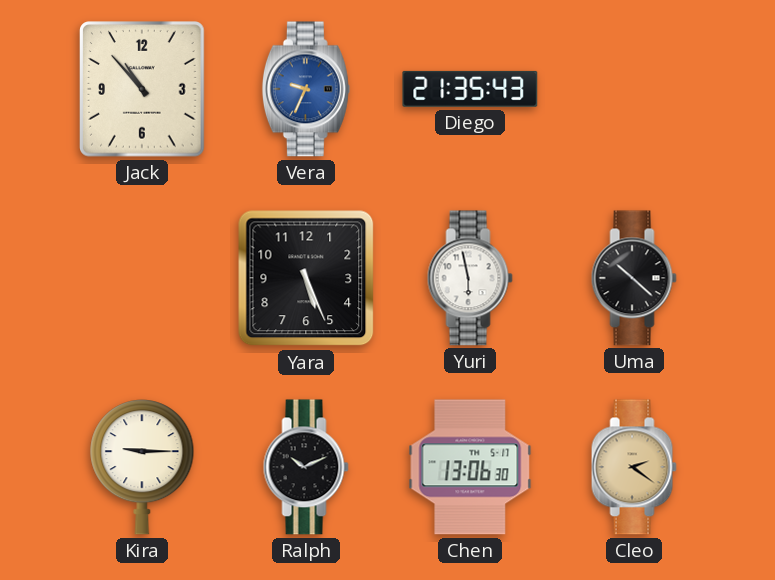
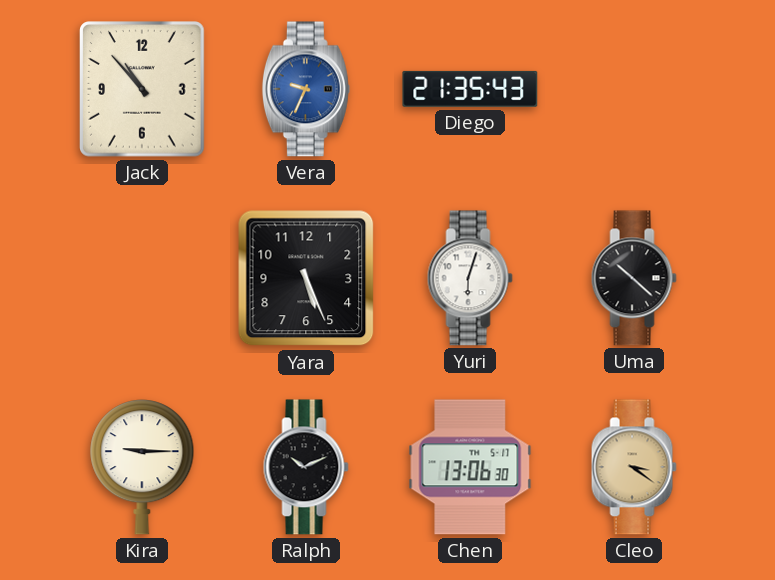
Yuri: 5:58 -> 6:03
Cleo: 2:21 -> 3:21
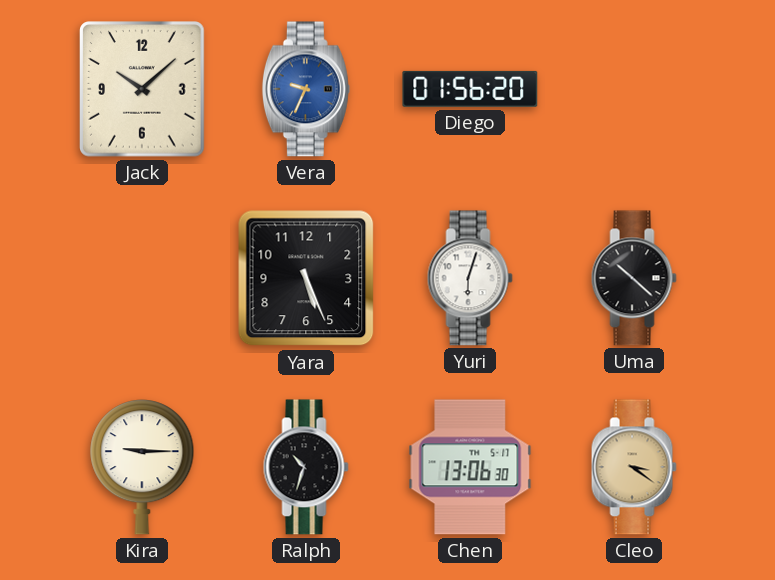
Jack: 10:53 -> 10:08
Diego: 21:35 -> 01:56
Ralph: 10:11 -> 10:33
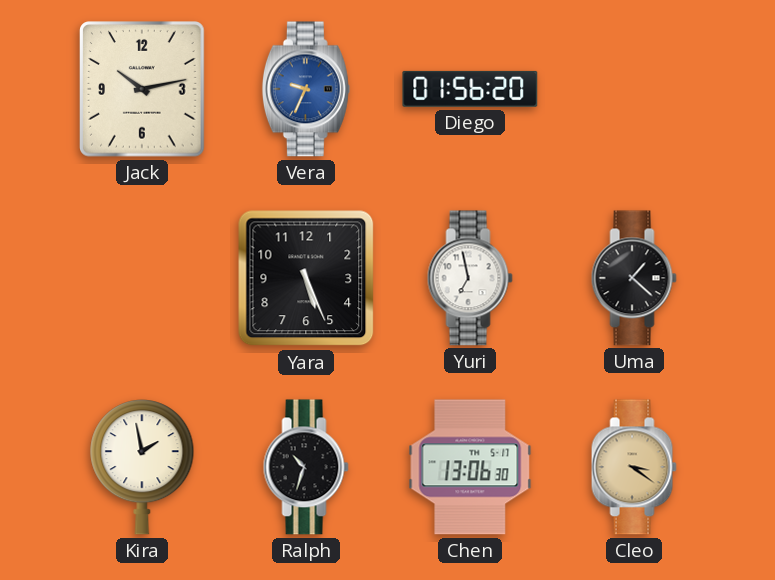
Jack: 10:08 -> 10:13
Yuri: 6:03 -> 6:58
Uma: 10:22 -> 1:22
Kira: 9:15 -> 1:58
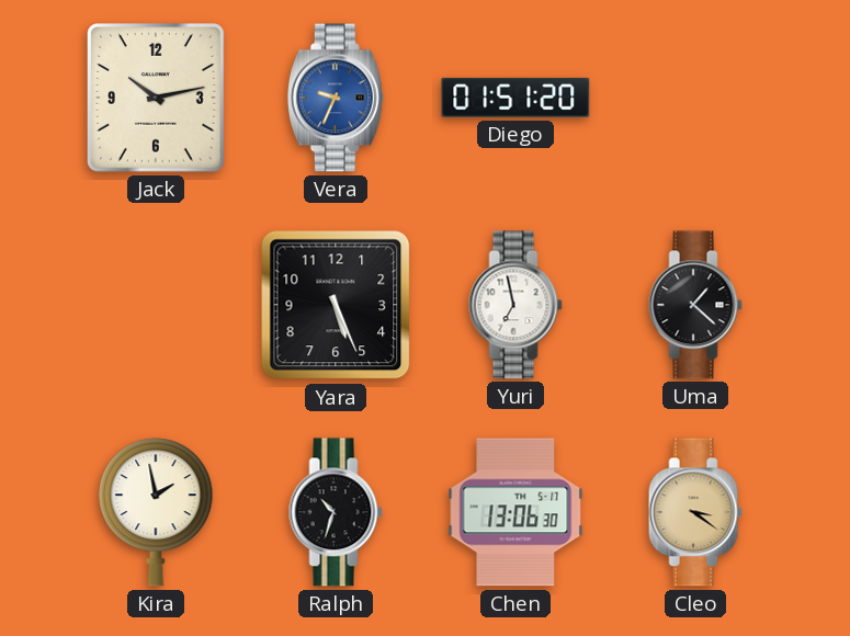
Diego: 01:56 -> 01:51
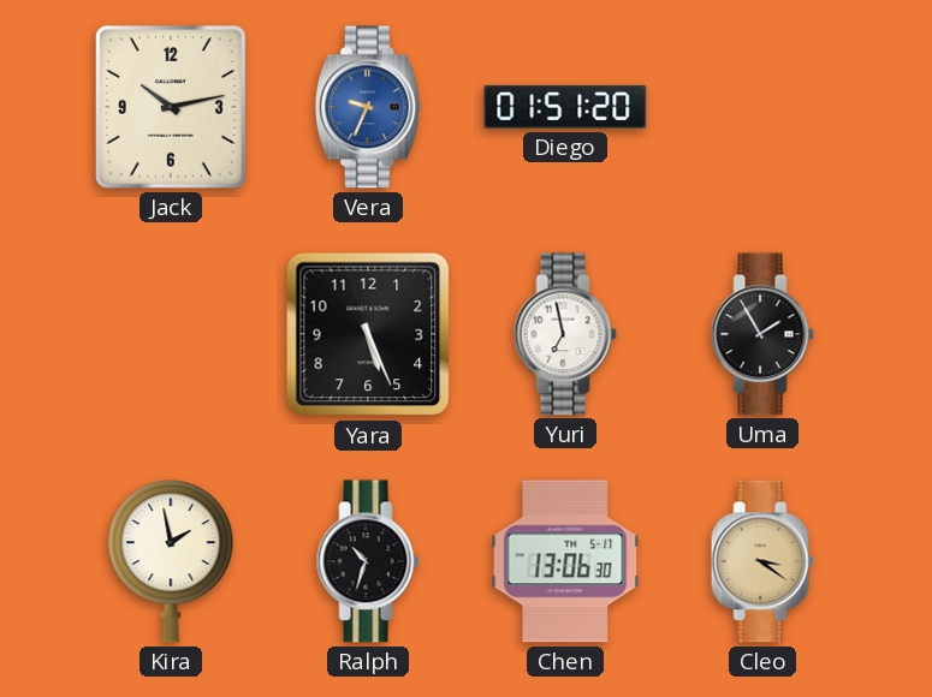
Uma: 1:22 -> 1:55
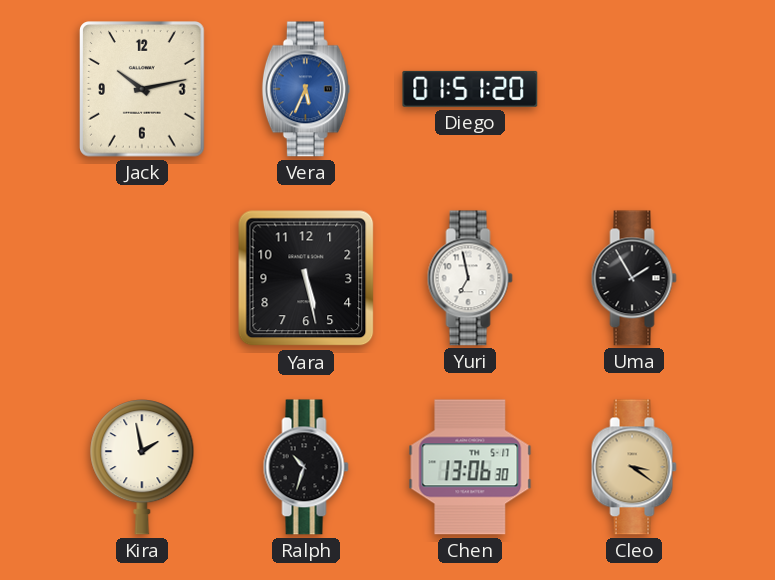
Vera: 9:34 -> 5:34
Yara: 5:26 -> 5:28
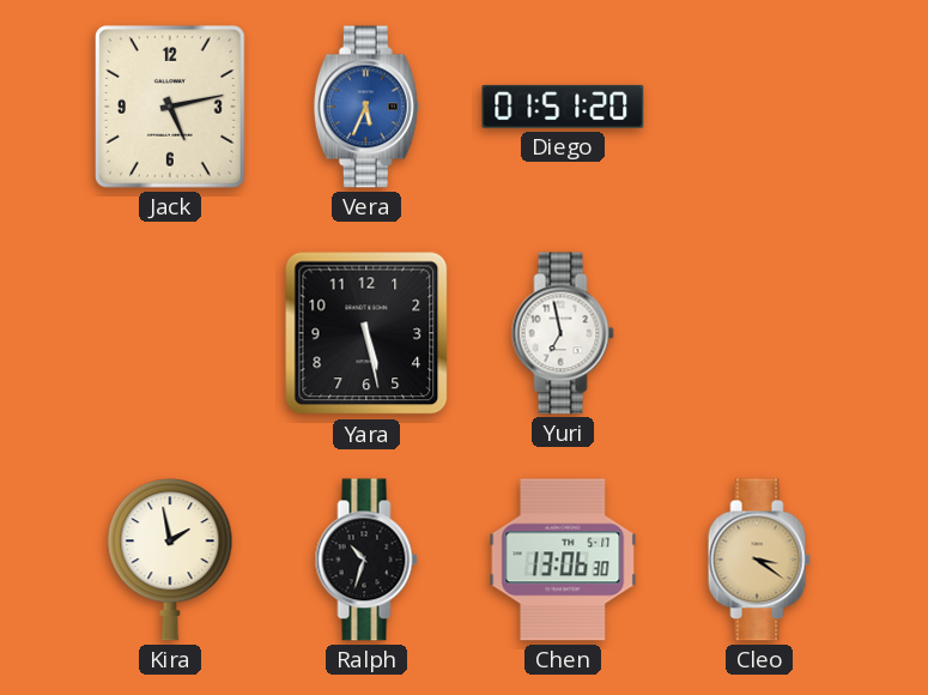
Jack: 10:13 -> 5:13
Uma: 1:55 -> none
